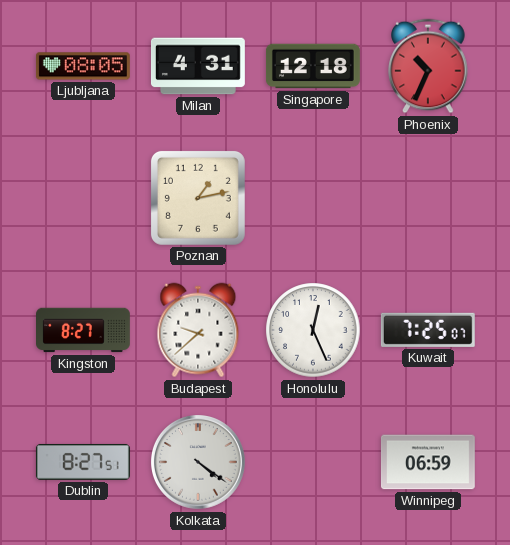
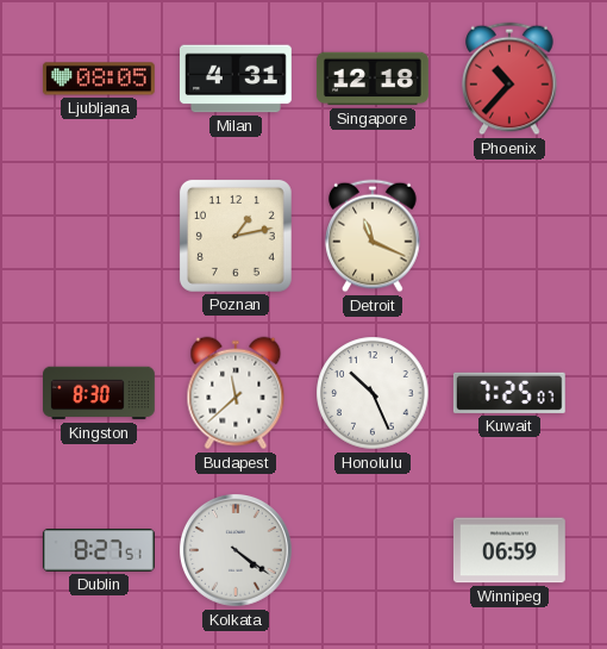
Phoenix: 10:34 -> 10:37
Detroit: none -> 11:19
Kingston: 8:27 -> 8:30
Budapest: 9:38 -> 11:38
Honolulu: 12:26 -> 10:26
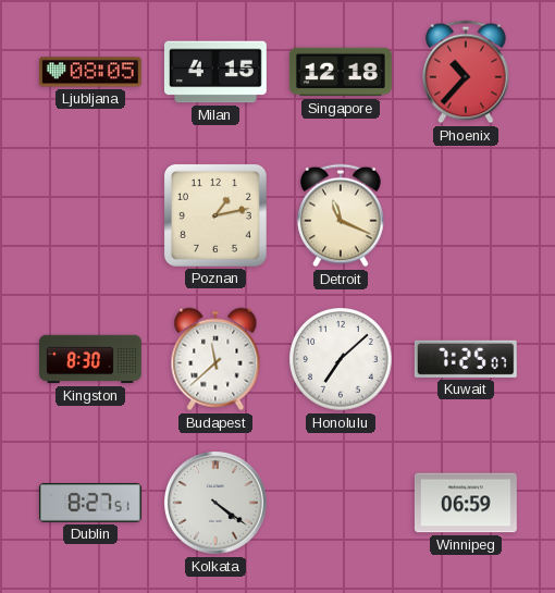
Milan: 4:31 -> 4:15
Honolulu: 10:26 -> 7:08
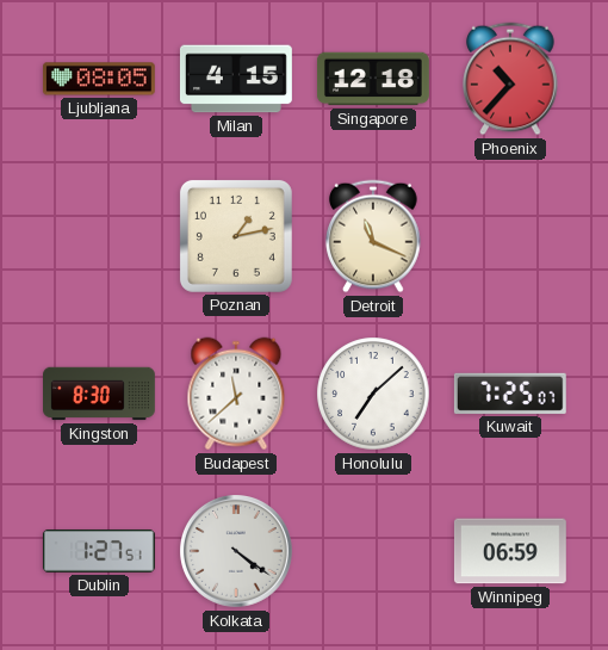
Dublin: 8:27 -> 1:27
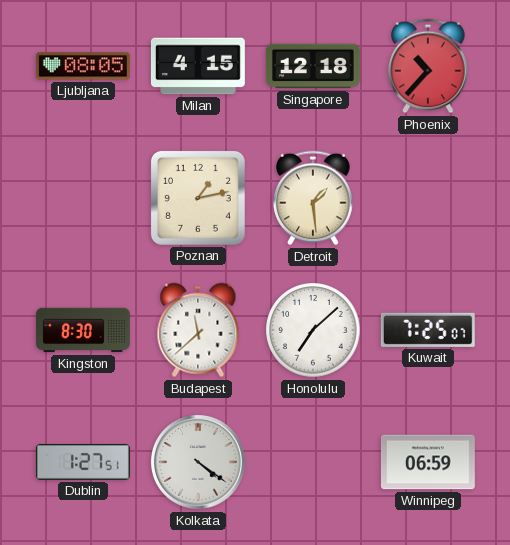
Detroit: 11:19 -> 1:29
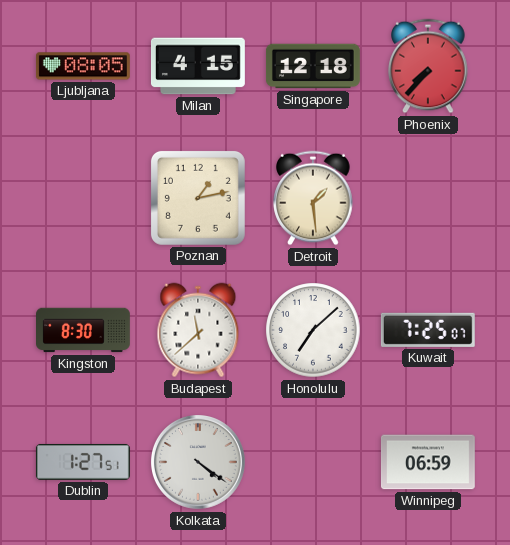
Phoenix: 10:37 -> 7:37
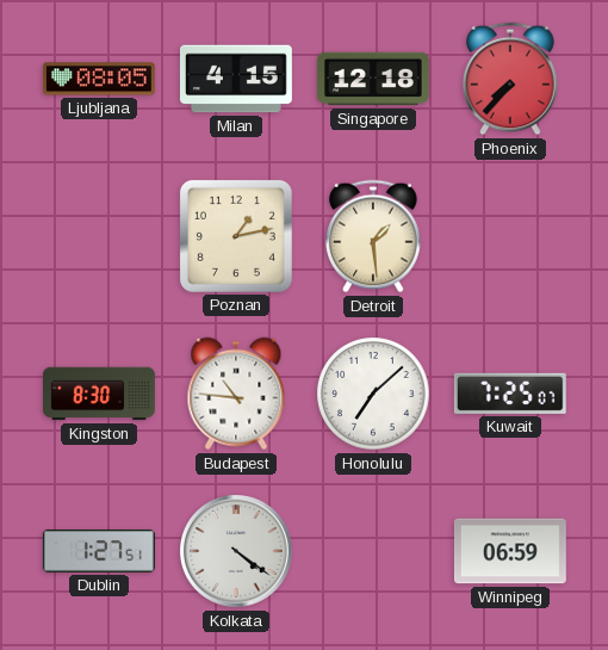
Budapest: 11:38 -> 10:46
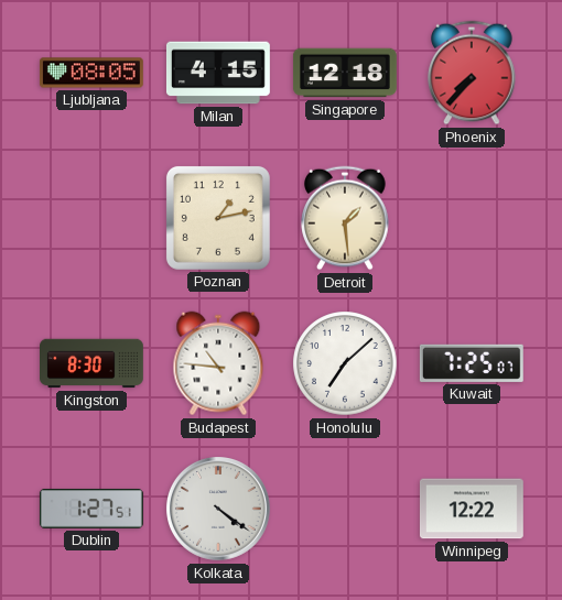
Winnipeg: 06:59 -> 12:22
